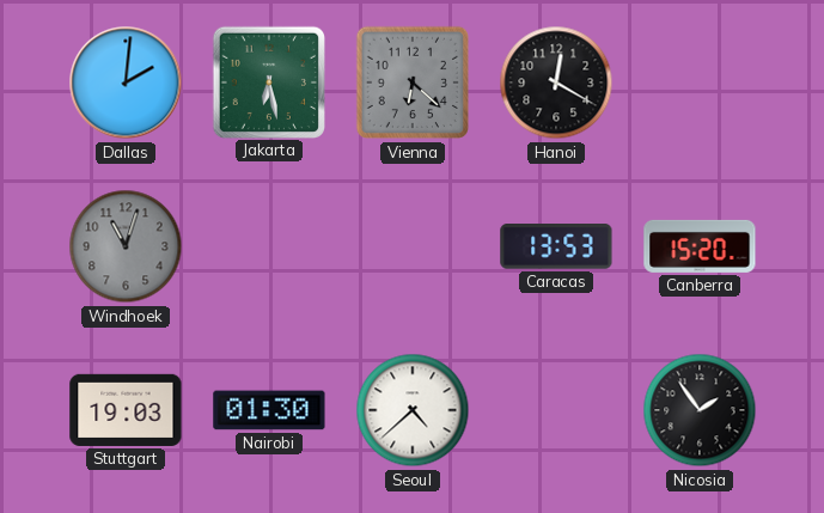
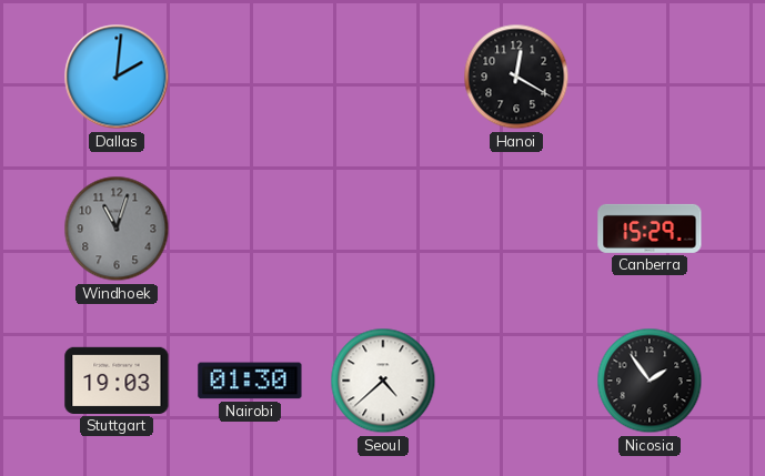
Jakarta: 6:28 -> none
Vienna: 6:22 -> none
Caracas: 13:53 -> none
Canberra: 15:20 -> 15:29
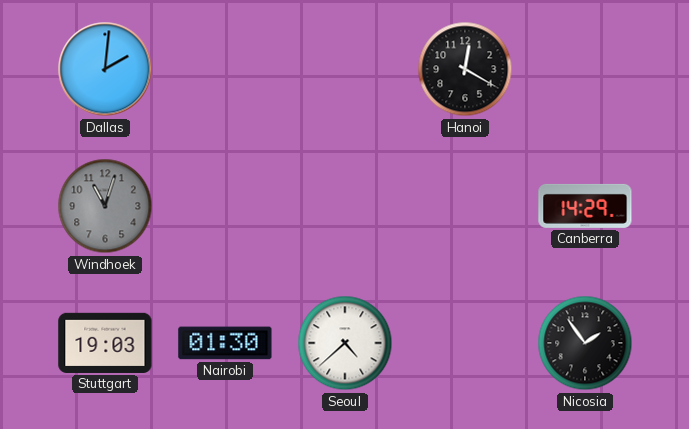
Canberra: 15:29 -> 14:29
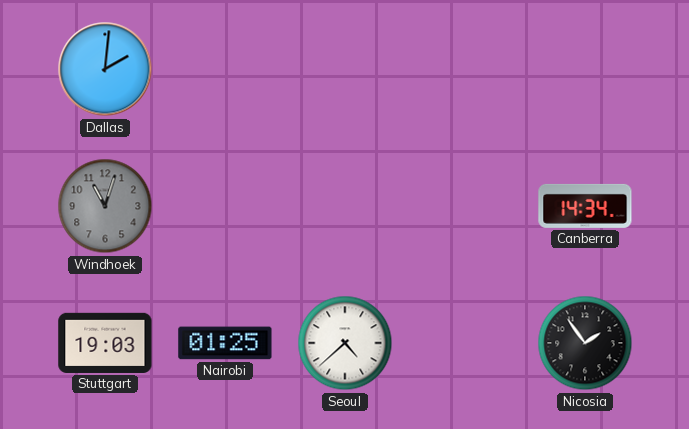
Hanoi: 12:20 -> none
Canberra: 14:29 -> 14:34
Nairobi: 01:30 -> 01:25
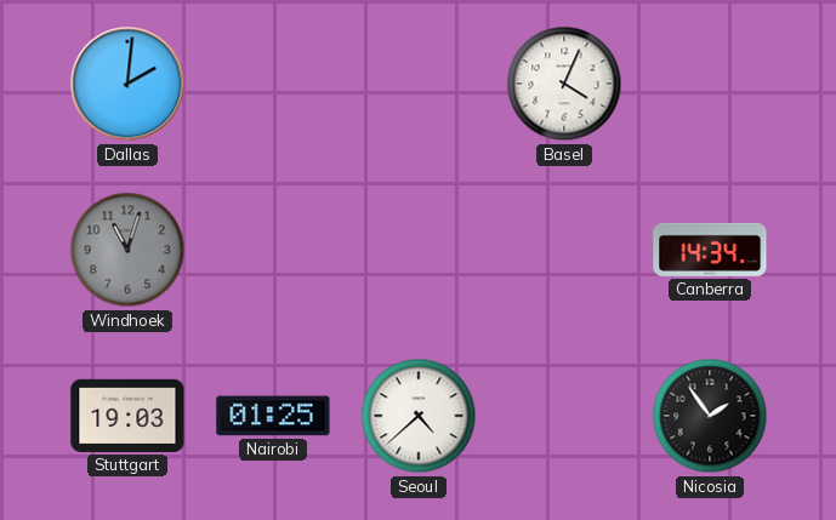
Basel: none -> 4:04
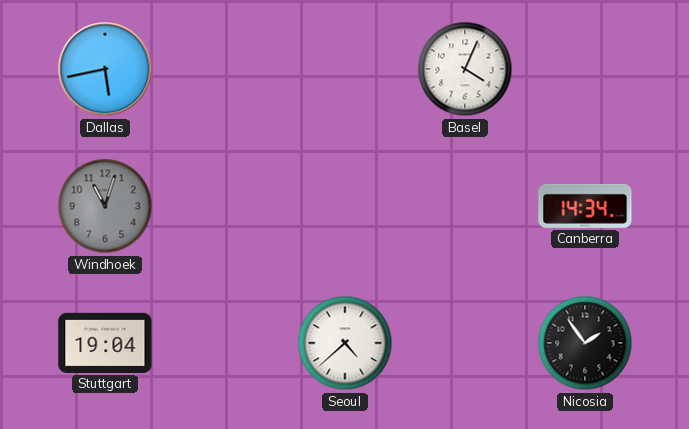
Dallas: 2:01 -> 5:43
Stuttgart: 19:03 -> 19:04
Nairobi: 01:25 -> none
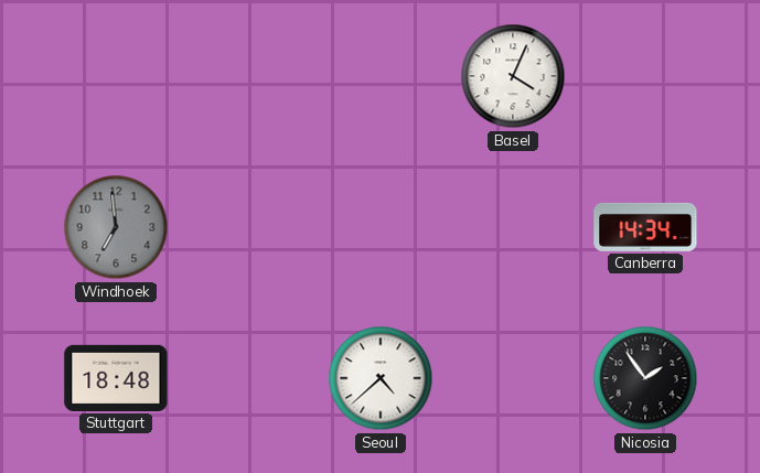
Dallas: 5:43 -> none
Windhoek: 11:03 -> 6:59
Stuttgart: 19:04 -> 18:48
